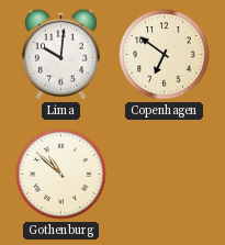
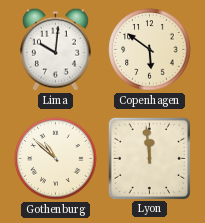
Copenhagen: 6:51 -> 5:51
Lyon: none -> 11:59
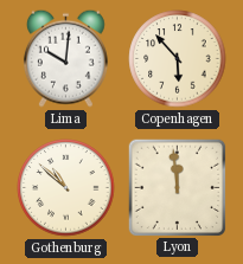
Copenhagen: 5:51 -> 5:53
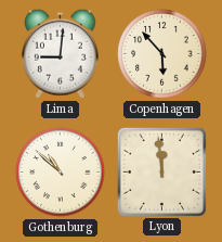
Lima: 10:01 -> 9:01
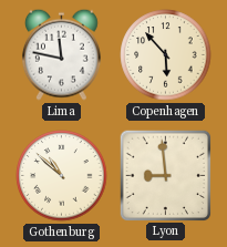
Lima: 9:01 -> 11:47
Lyon: 11:59 -> 8:59
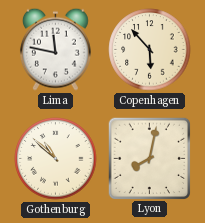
Lyon: 8:59 -> 8:02
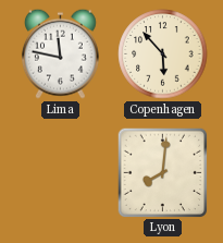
Gothenburg: 10:52 -> none
Lyon: 8:02 -> 8:01
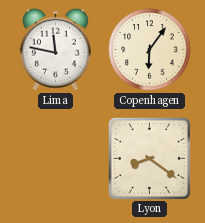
Copenhagen: 5:53 -> 6:06
Lyon: 8:01 -> 8:21
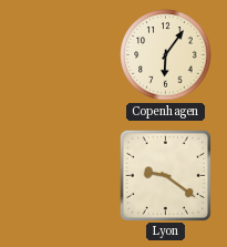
Lima: 11:47 -> none
Lyon: 8:21 -> 9:21
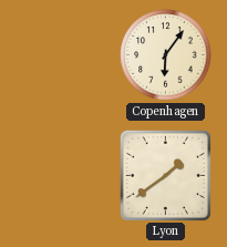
Lyon: 9:21 -> 1:39
